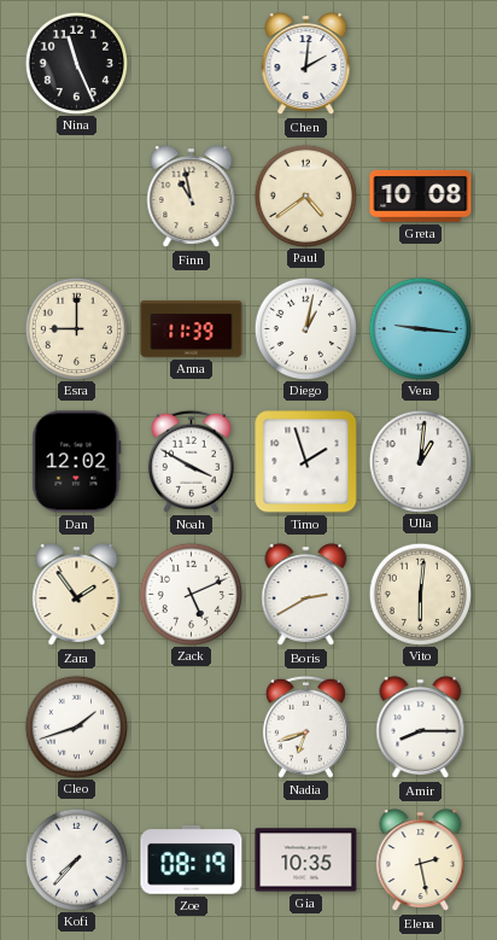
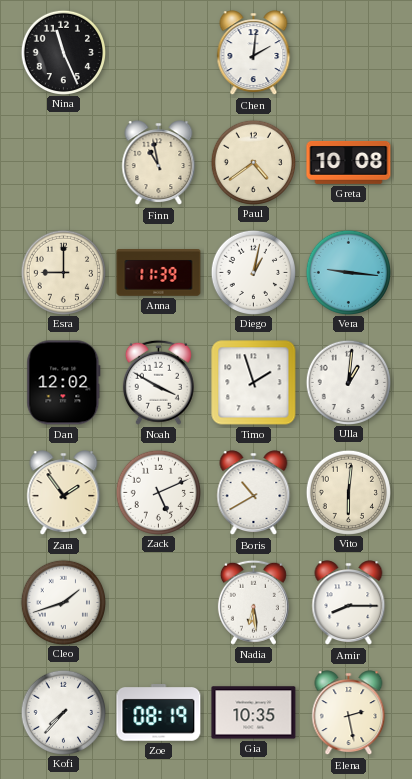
Boris: 2:40 -> 10:40
Nadia: 6:42 -> 6:29
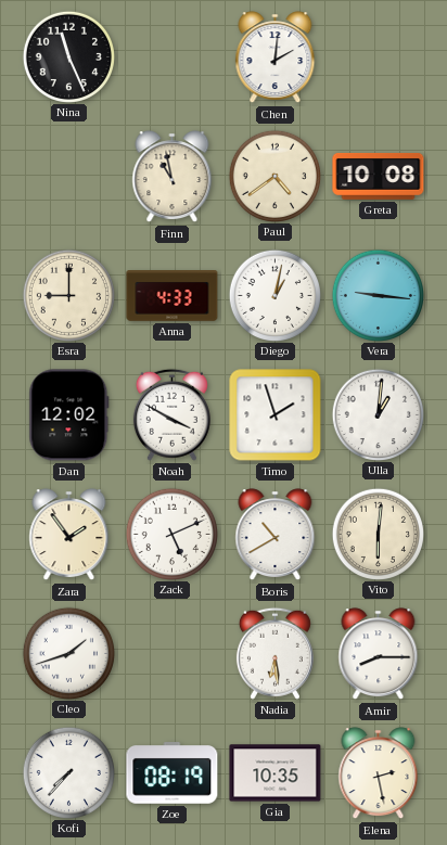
Anna: 11:39 -> 4:33
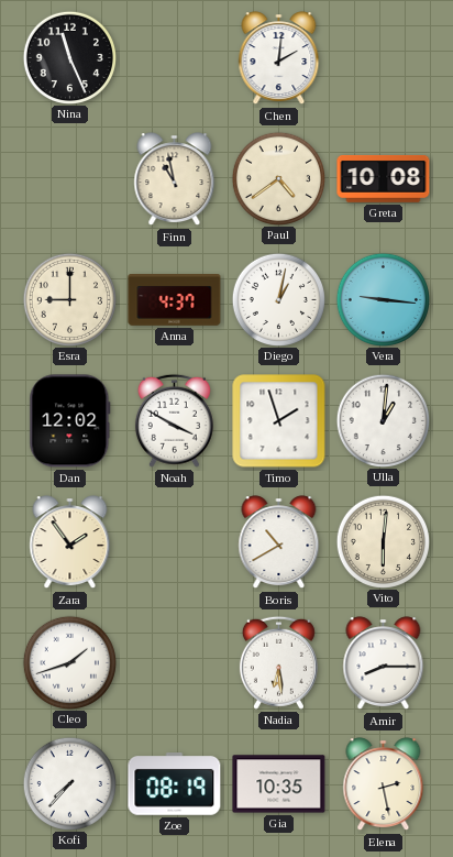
Anna: 4:33 -> 4:37
Zack: 5:11 -> none
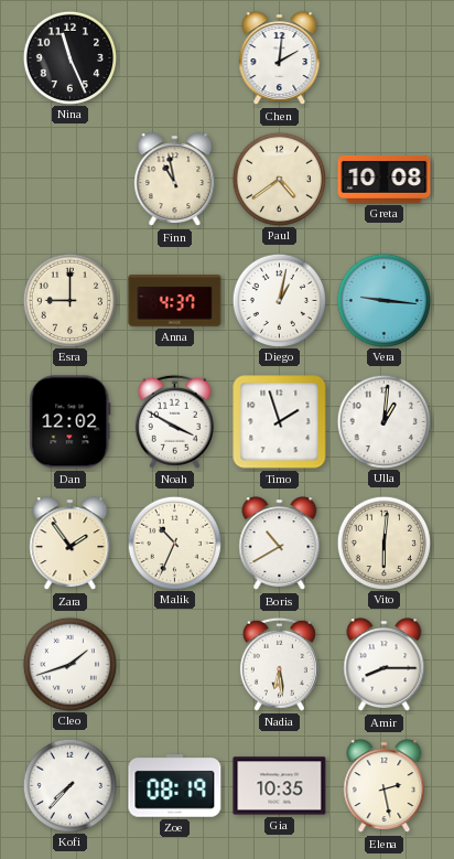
Malik: none -> 10:34
